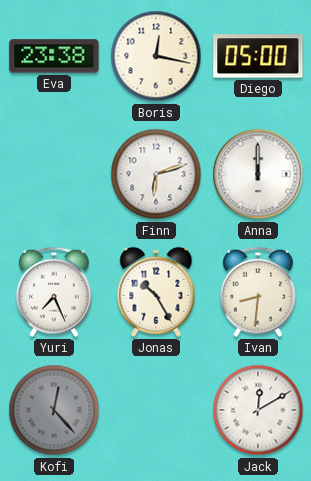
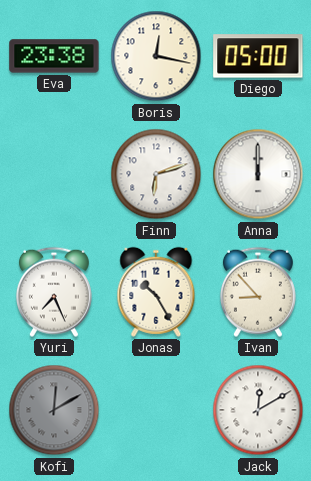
Ivan: 8:31 -> 8:53
Kofi: 12:23 -> 12:10
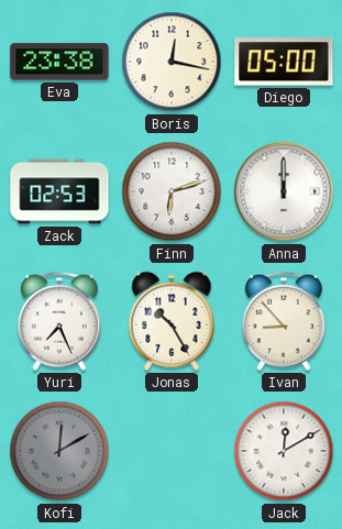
Zack: none -> 02:53
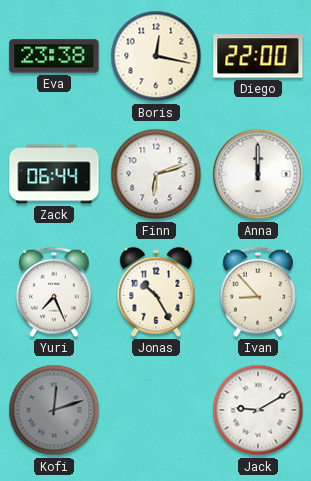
Diego: 05:00 -> 22:00
Zack: 02:53 -> 06:44
Kofi: 12:10 -> 12:12
Jack: 12:10 -> 9:10
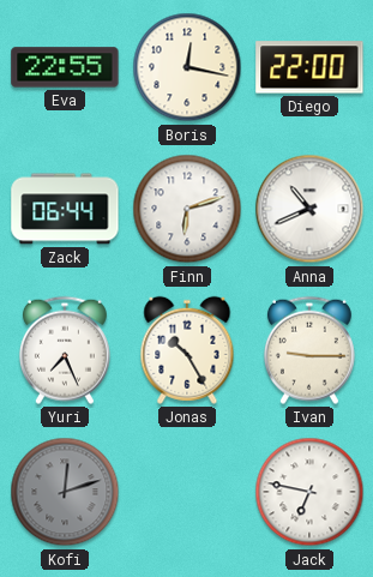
Eva: 23:38 -> 22:55
Anna: 12:00 -> 10:41
Ivan: 8:53 -> 9:15
Jack: 9:10 -> 6:47
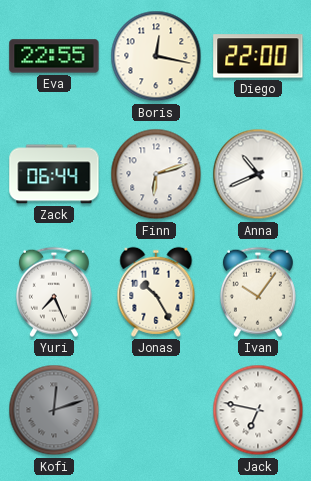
Ivan: 9:15 -> 10:06
